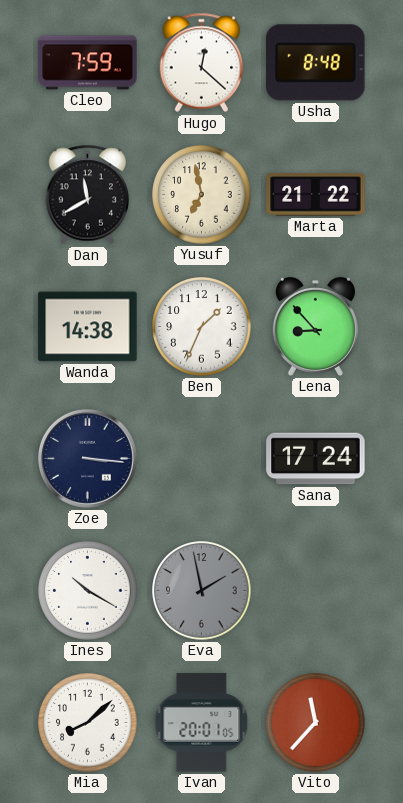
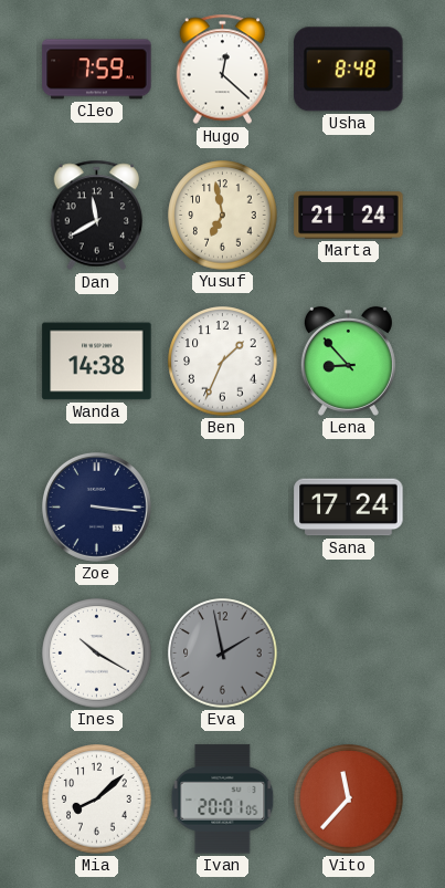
Marta: 21:22 -> 21:24
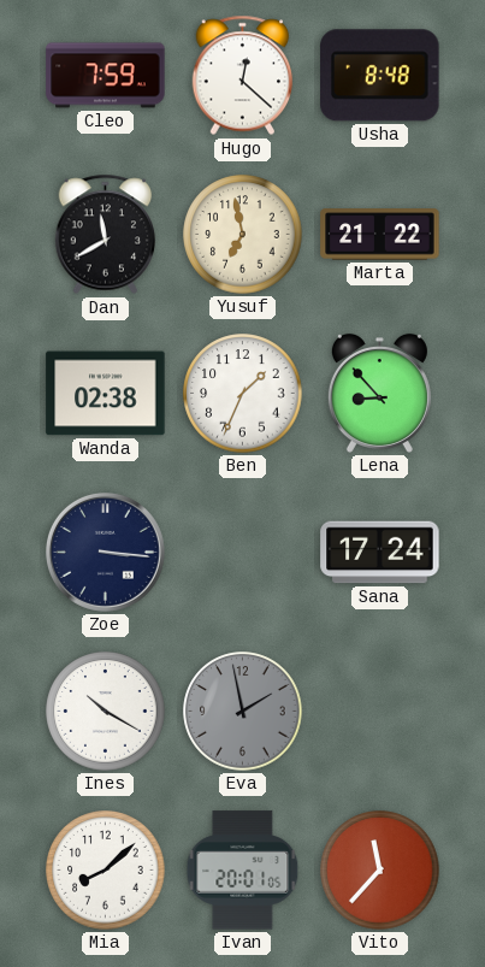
Marta: 21:24 -> 21:22
Wanda: 14:38 -> 02:38
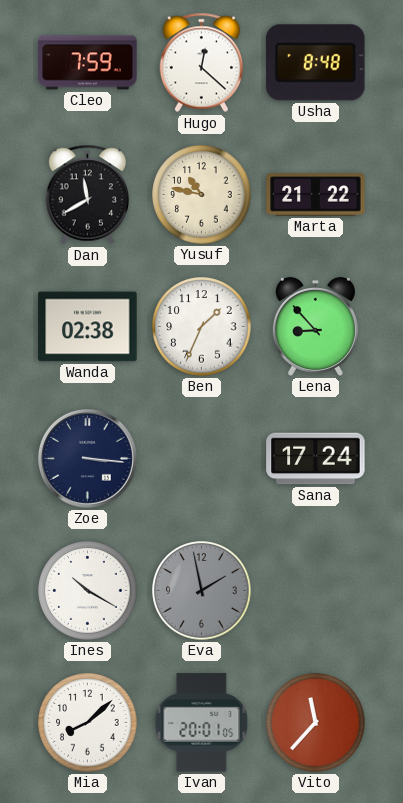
Yusuf: 6:58 -> 10:47
